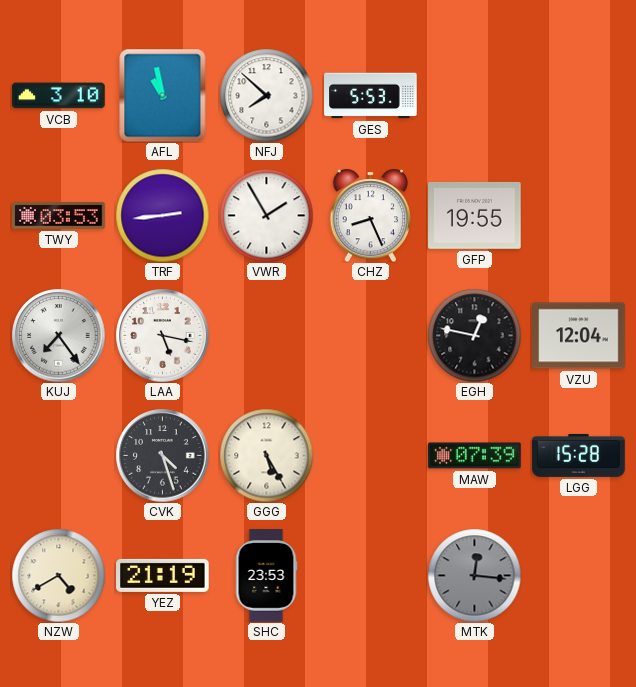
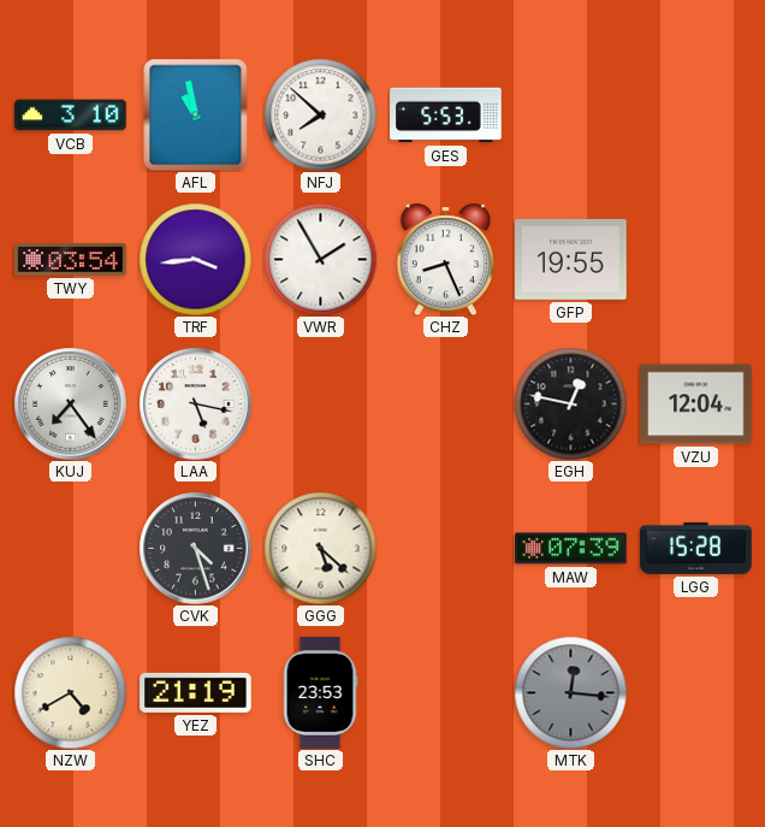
TWY: 03:53 -> 03:54
TRF: 2:44 -> 3:44
GGG: 5:25 -> 5:22
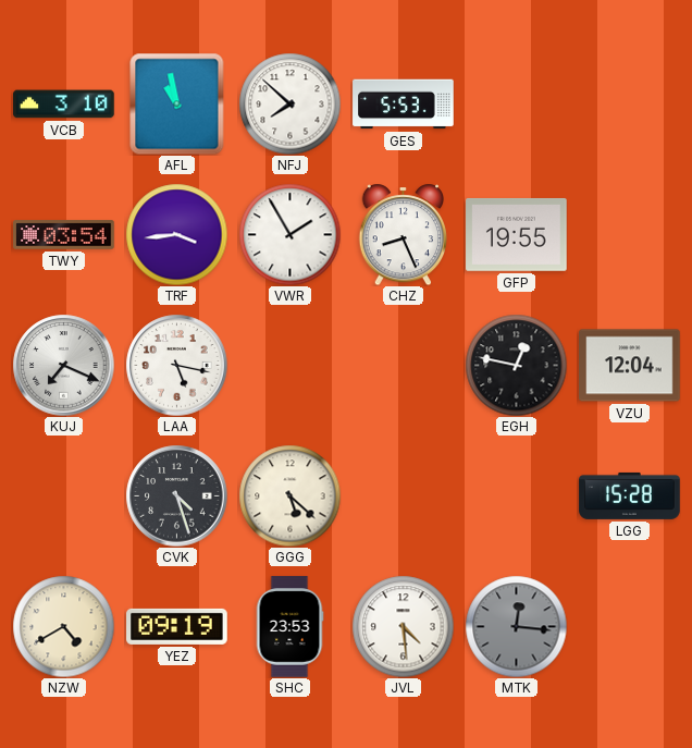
KUJ: 7:24 -> 7:19
MAW: 07:39 -> none
YEZ: 21:19 -> 09:19
JVL: none -> 4:29
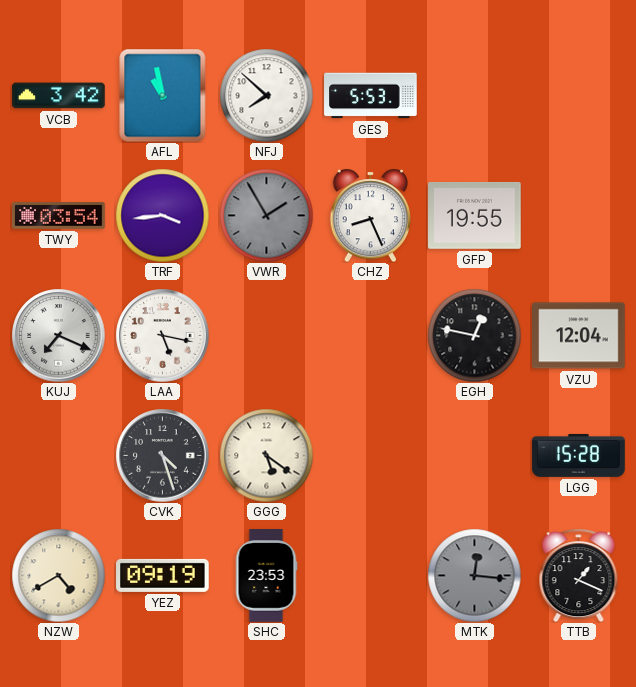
VCB: 3:10 -> 3:42
VWR dial: white -> grey
GGG: 5:22 -> 5:21
JVL: 4:29 -> none
TTB: none -> 1:19
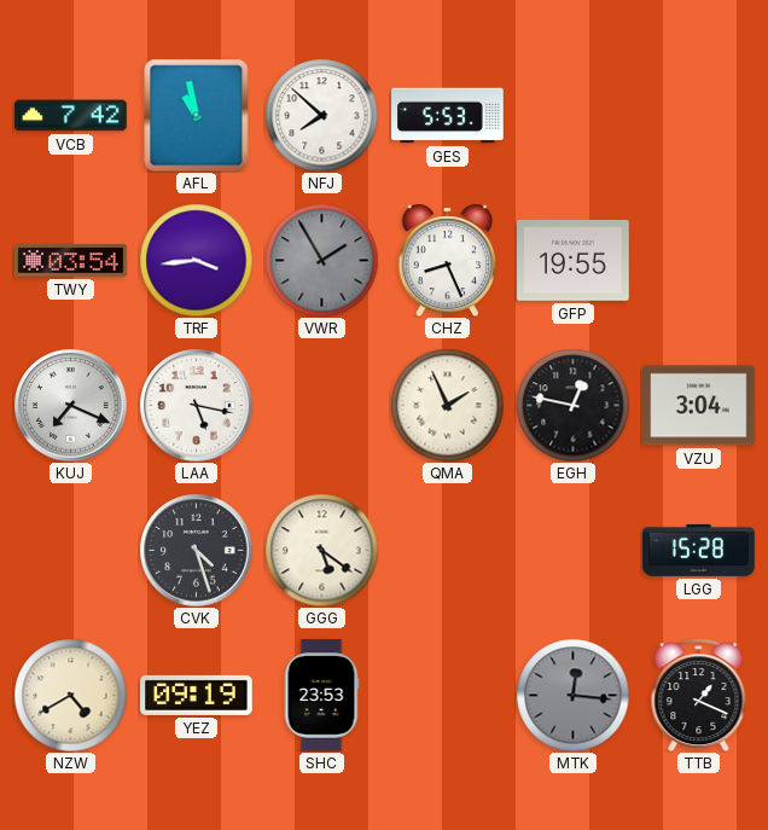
VCB: 3:42 -> 7:42
QMA: none -> 1:56
VZU: 12:04 -> 3:04
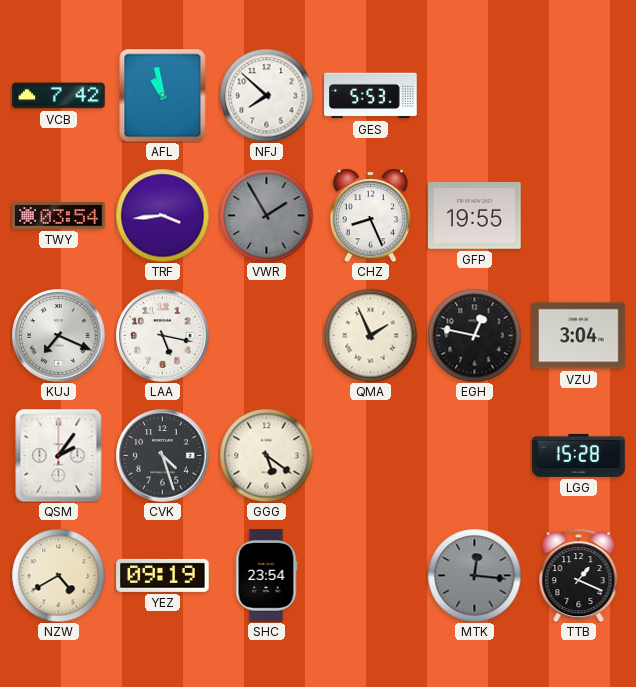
QSM: none -> 2:06
SHC: 23:53 -> 23:54
